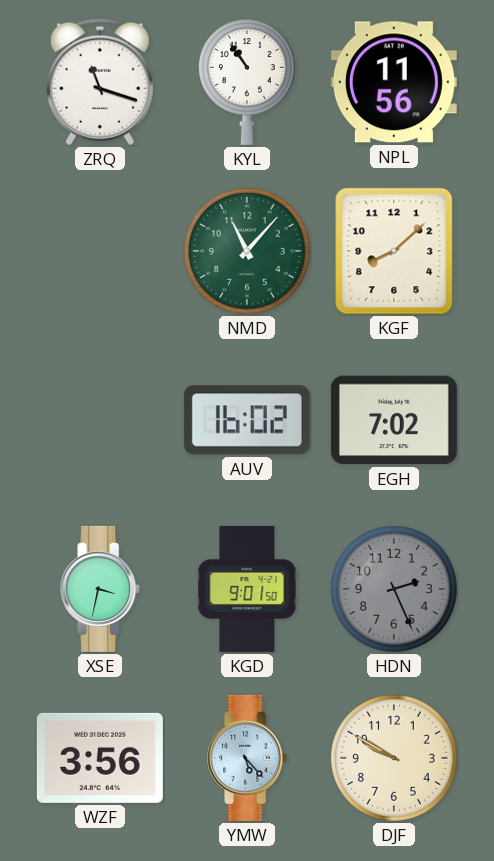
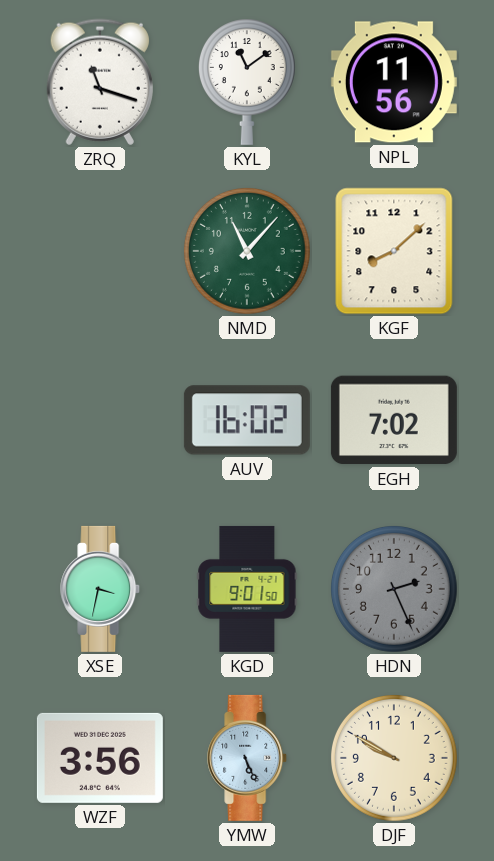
KYL: 10:54 -> 11:09
YMW: 5:23 -> 5:26
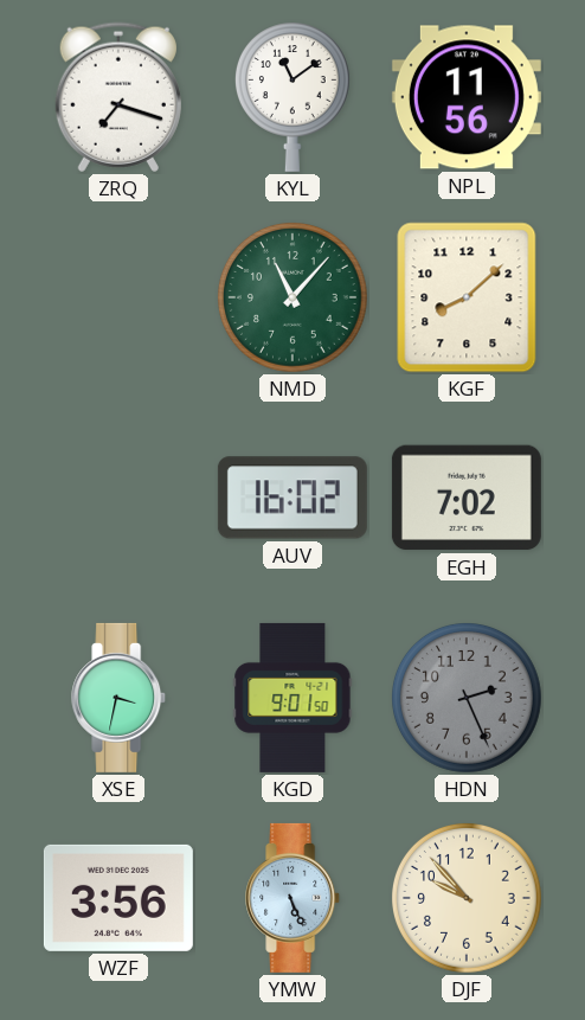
ZRQ: 11:18 -> 7:18
DJF: 9:50 -> 9:53
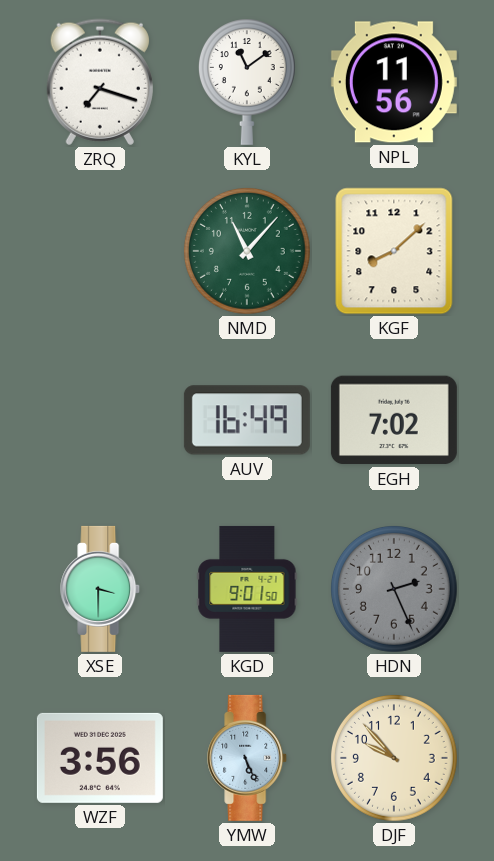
AUV: 16:02 -> 16:49
XSE: 3:32 -> 3:30
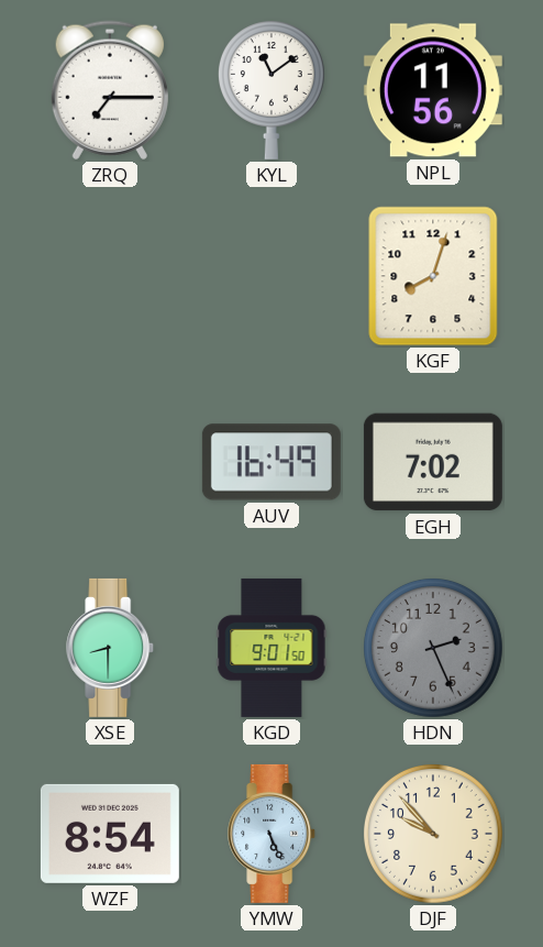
ZRQ: 7:18 -> 7:15
NMD: 11:07 -> none
KGF: 8:08 -> 8:03
XSE: 3:30 -> 8:30
WZF: 3:56 -> 8:54
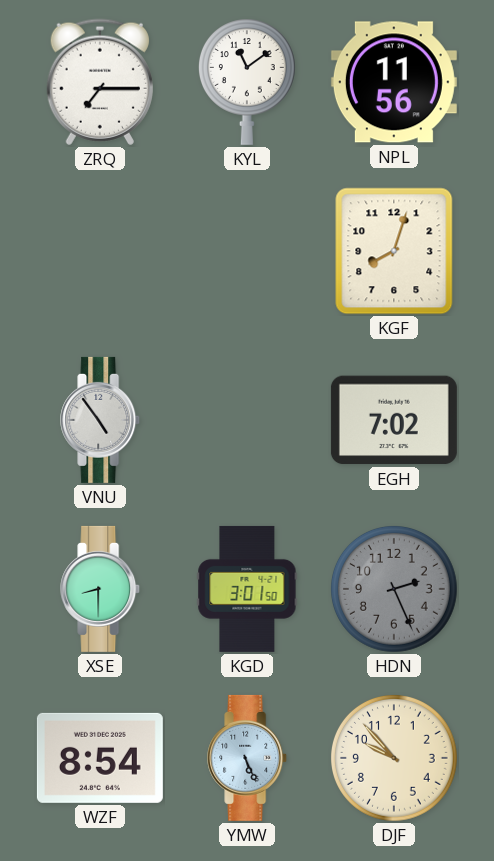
VNU: none -> 4:54
AUV: 16:49 -> none
KGD: 9:01 -> 3:01
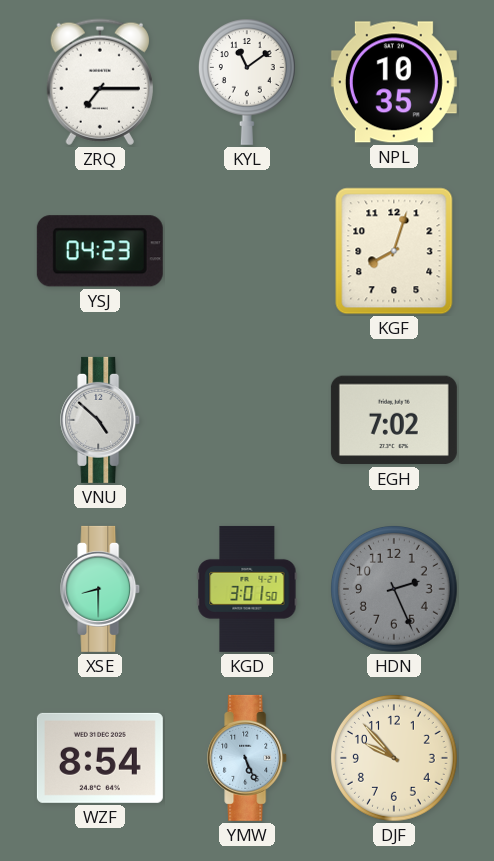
NPL: 11:56 -> 10:35
YSJ: none -> 04:23
VNU: 4:54 -> 4:52
